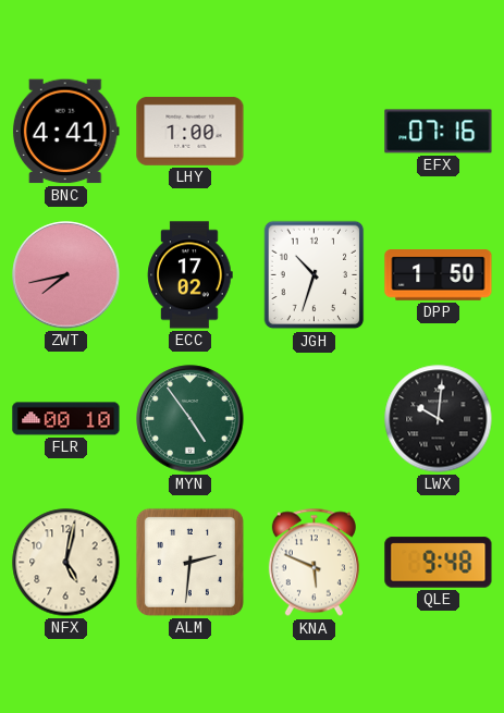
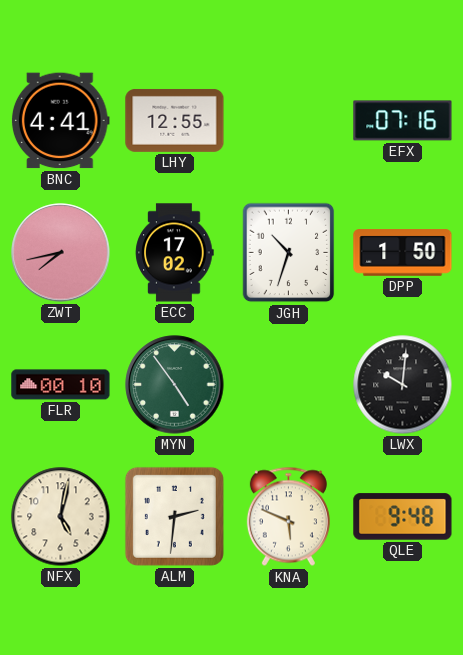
LHY: 1:00 -> 12:55
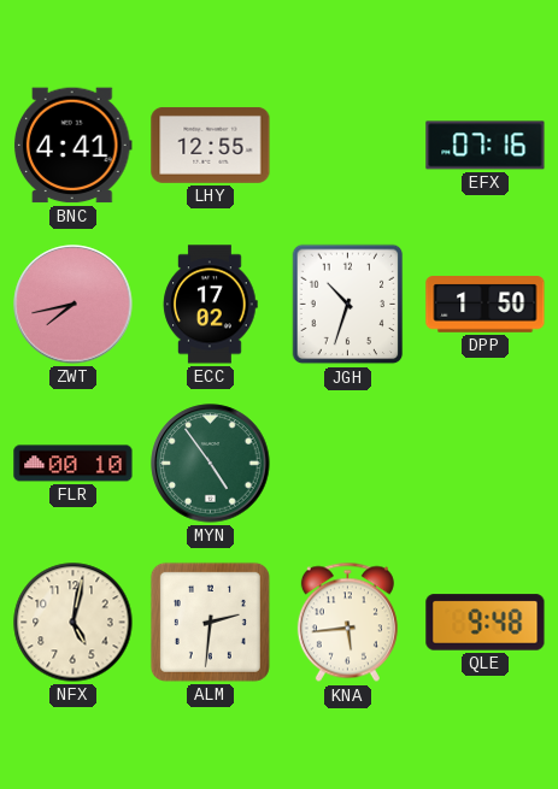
LWX: 10:01 -> none
KNA: 5:49 -> 5:44
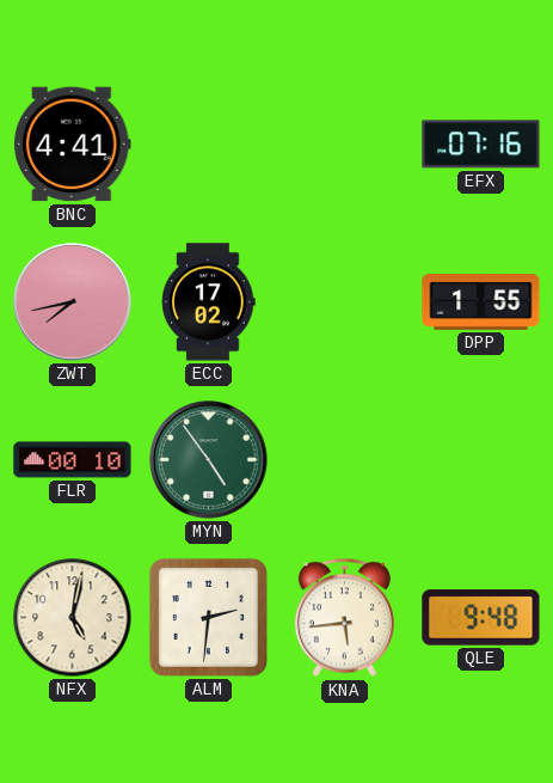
LHY: 12:55 -> none
JGH: 10:33 -> none
DPP: 1:50 -> 1:55
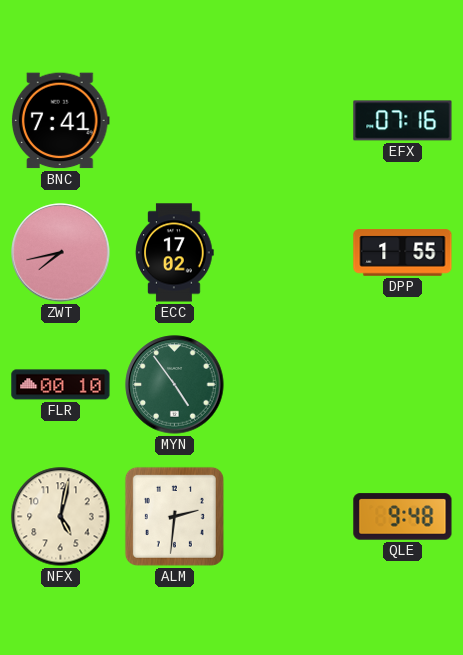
BNC: 4:41 -> 7:41
KNA: 5:44 -> none
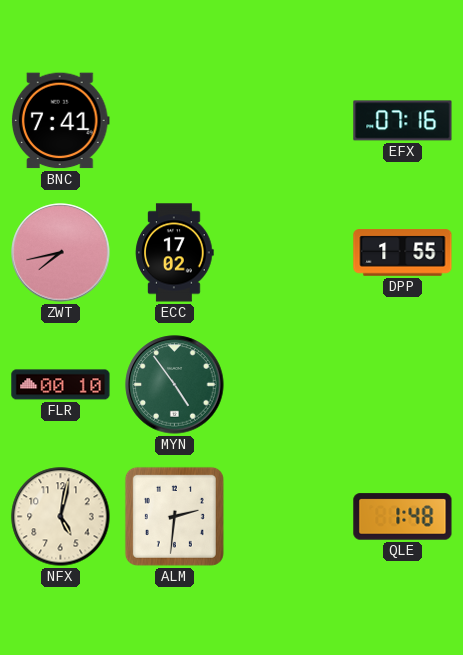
QLE: 9:48 -> 1:48
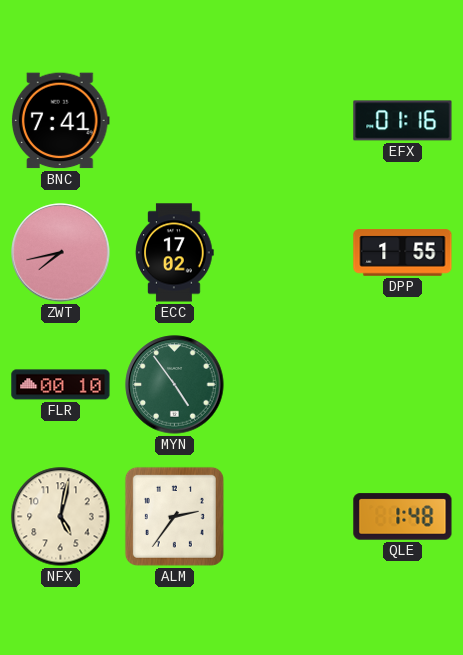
EFX: 07:16 -> 01:16
ALM: 2:31 -> 2:36
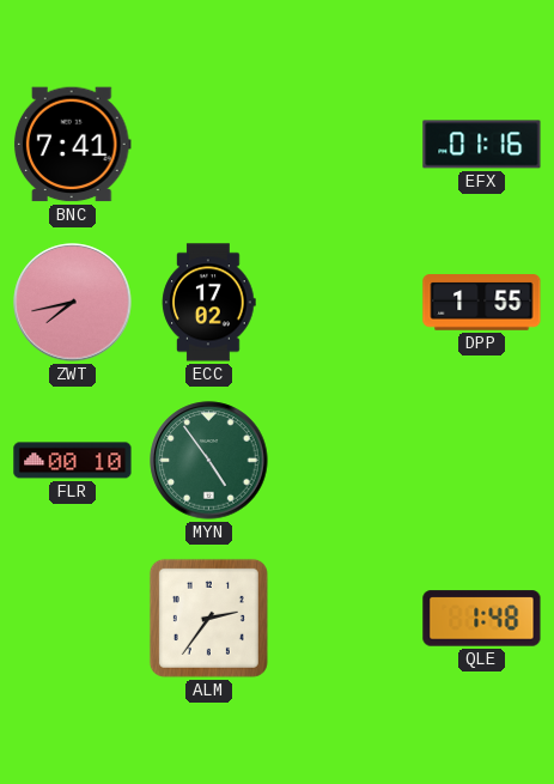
NFX: 5:02 -> none
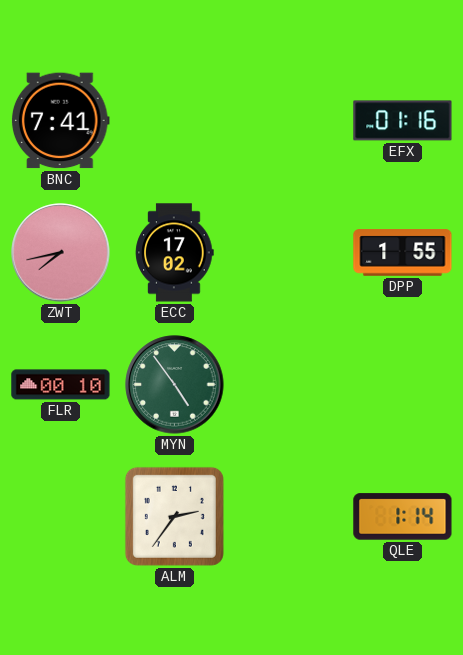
QLE: 1:48 -> 1:14
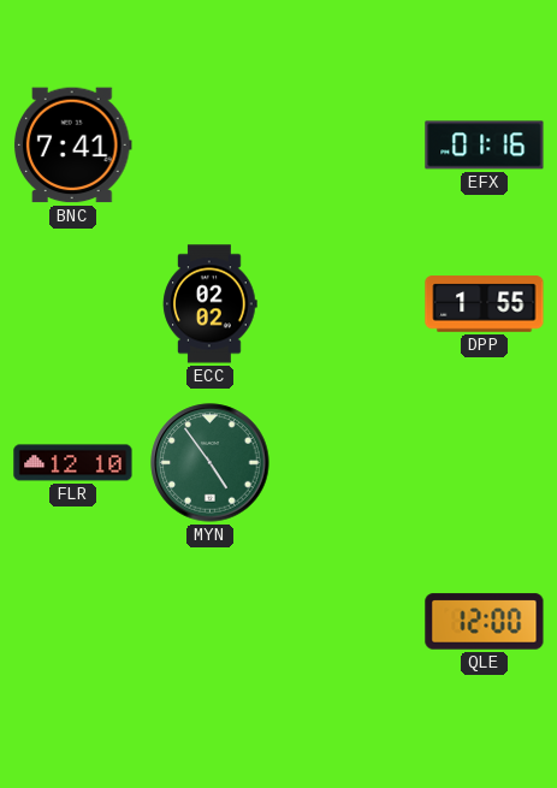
ZWT: 7:43 -> none
ECC: 17:02 -> 02:02
FLR: 00:10 -> 12:10
ALM: 2:36 -> none
QLE: 1:14 -> 12:00
